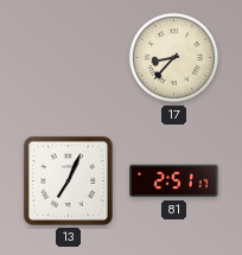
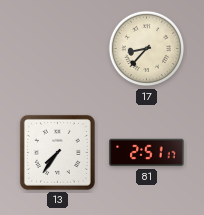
13: 7:04 -> 7:36
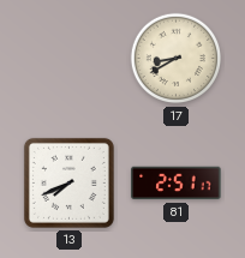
17: 8:37 -> 8:40
13: 7:36 -> 7:41
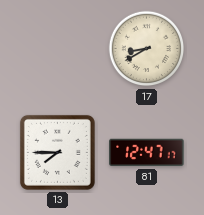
13: 7:41 -> 7:45
81: 2:51 -> 12:47
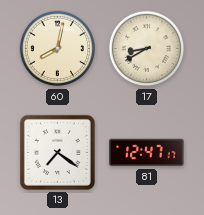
60: none -> 8:02
13: 7:45 -> 7:21
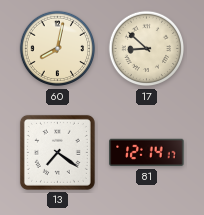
17: 8:40 -> 8:52
81: 12:47 -> 12:14
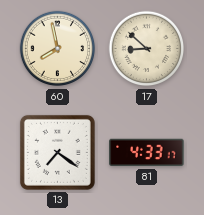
60: 8:02 -> 7:58
81: 12:14 -> 4:33
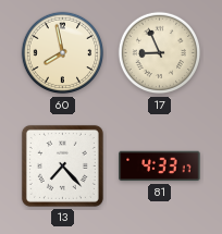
17: 8:52 -> 8:56
13: 7:21 -> 7:23
